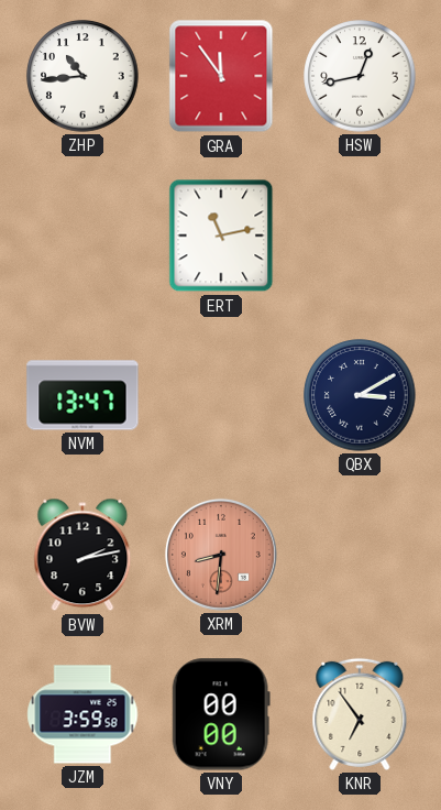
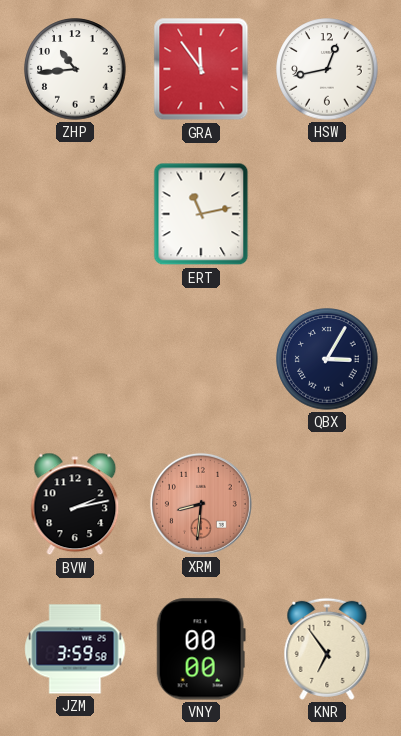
NVM: 13:47 -> none
QBX: 3:10 -> 3:05
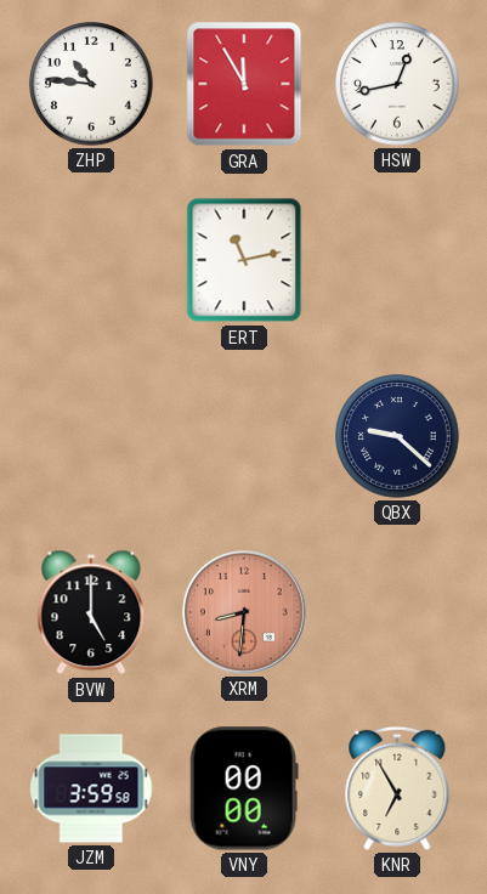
ZHP: 10:44 -> 10:46
GRA: 11:54 -> 11:55
QBX: 3:05 -> 9:22
BVW: 2:13 -> 5:00
KNR: 6:54 -> 6:55
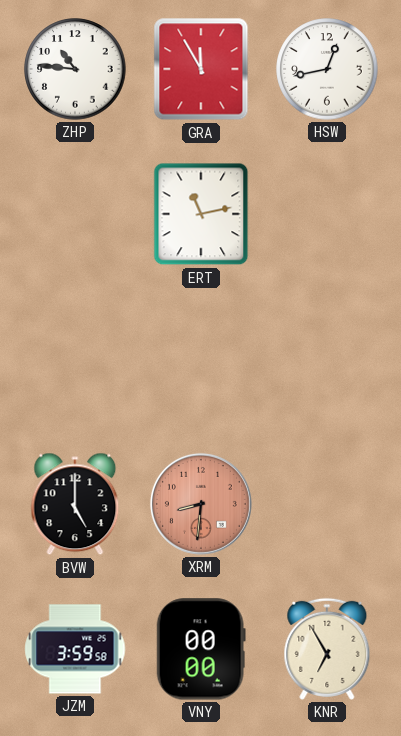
QBX: 9:22 -> none
